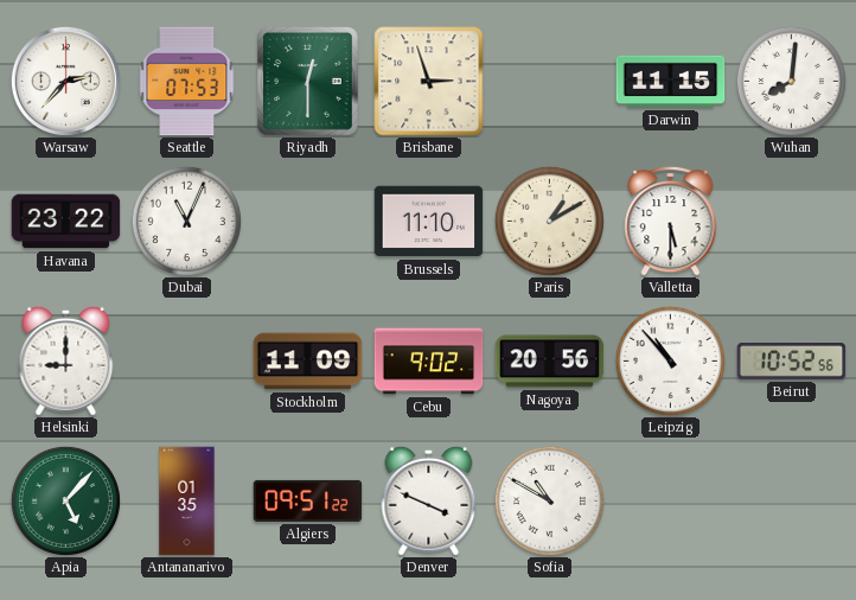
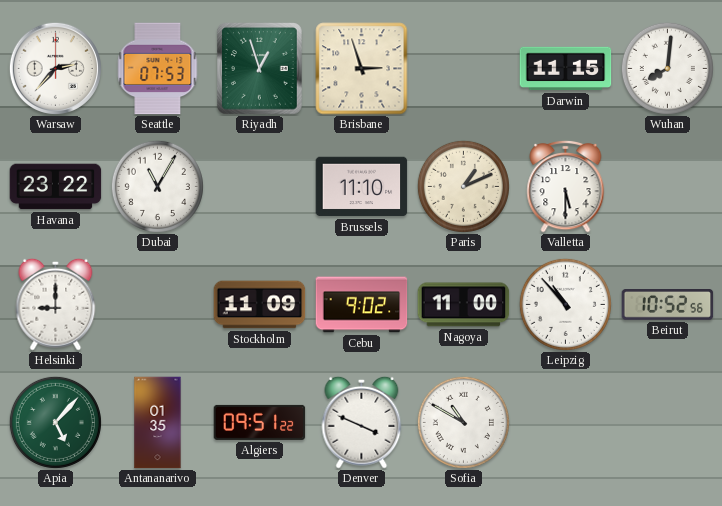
Riyadh: 12:30 -> 12:57
Dubai: 11:04 -> 11:05
Paris: 1:10 -> 1:11
Nagoya: 20:56 -> 11:00
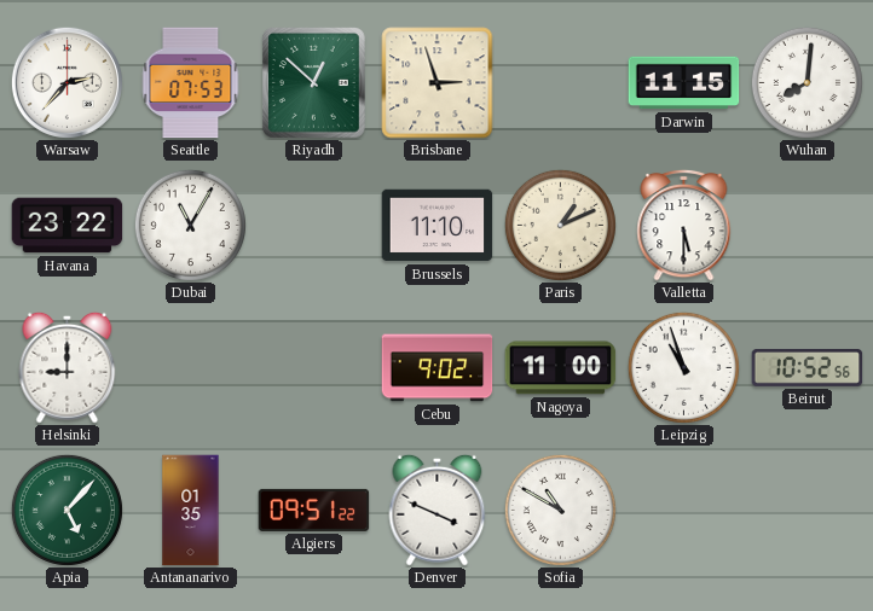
Riyadh: 12:57 -> 12:52
Stockholm: 11:09 -> none
Leipzig: 10:53 -> 10:57
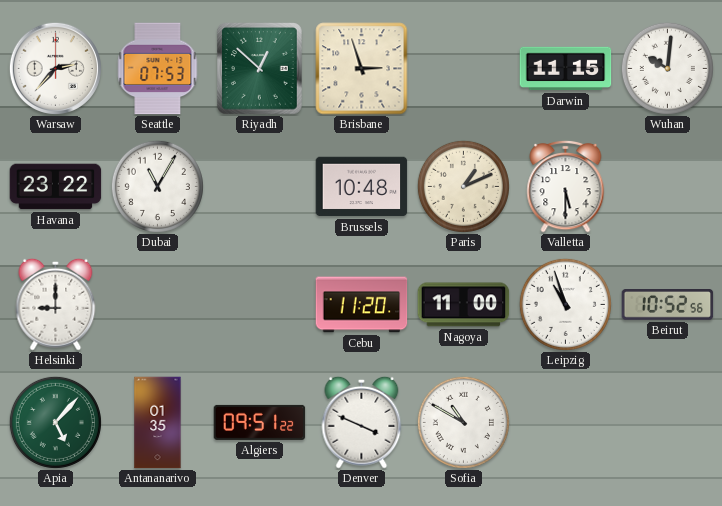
Wuhan: 8:01 -> 10:01
Brussels: 11:10 -> 10:48
Cebu: 9:02 -> 11:20
